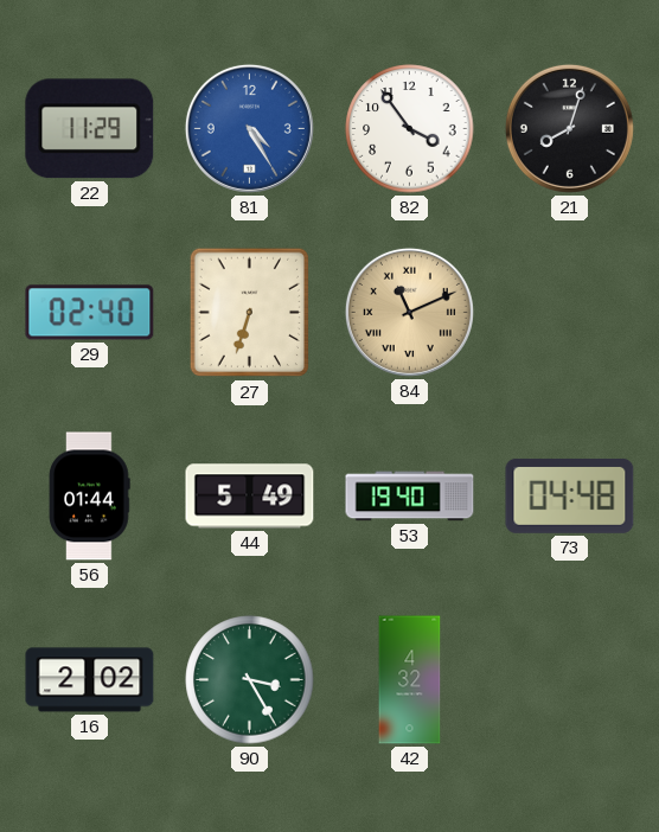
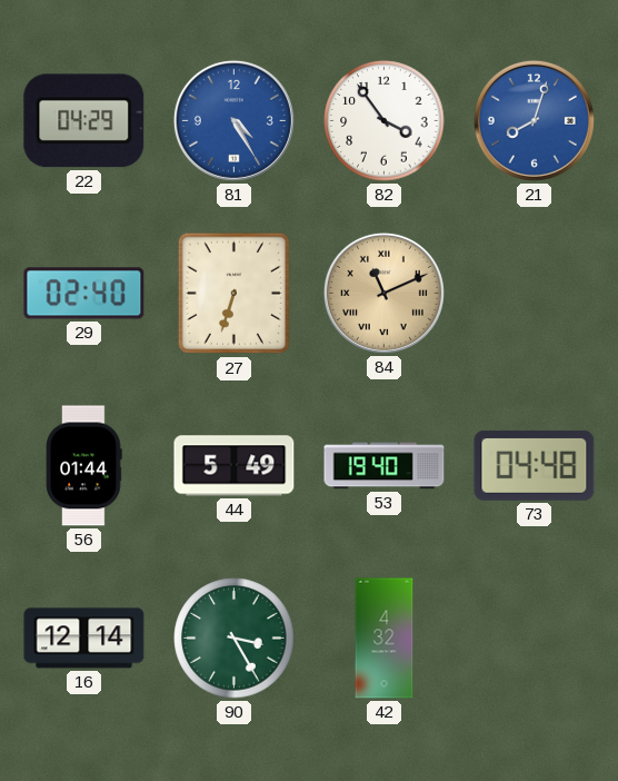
22: 11:29 -> 04:29
21 dial: black -> blue
16: 2:02 -> 12:14
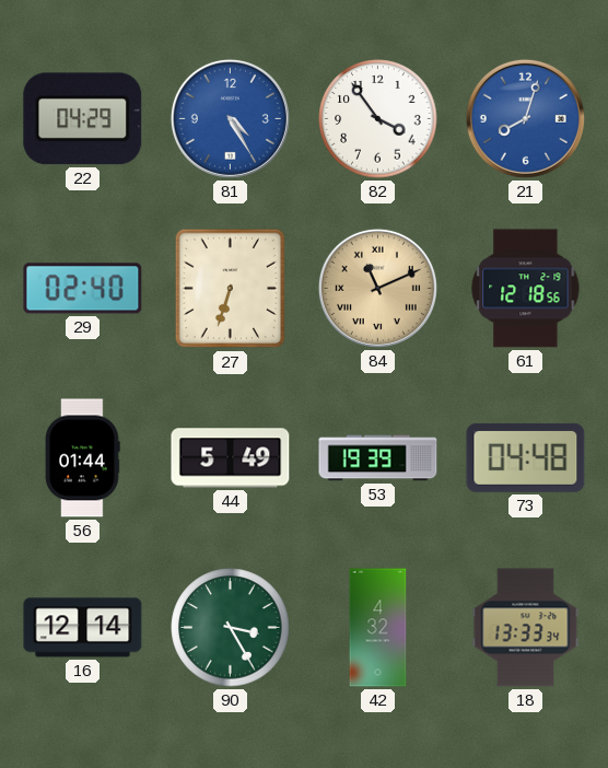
61: none -> 12:18
53: 19:40 -> 19:39
18: none -> 13:33
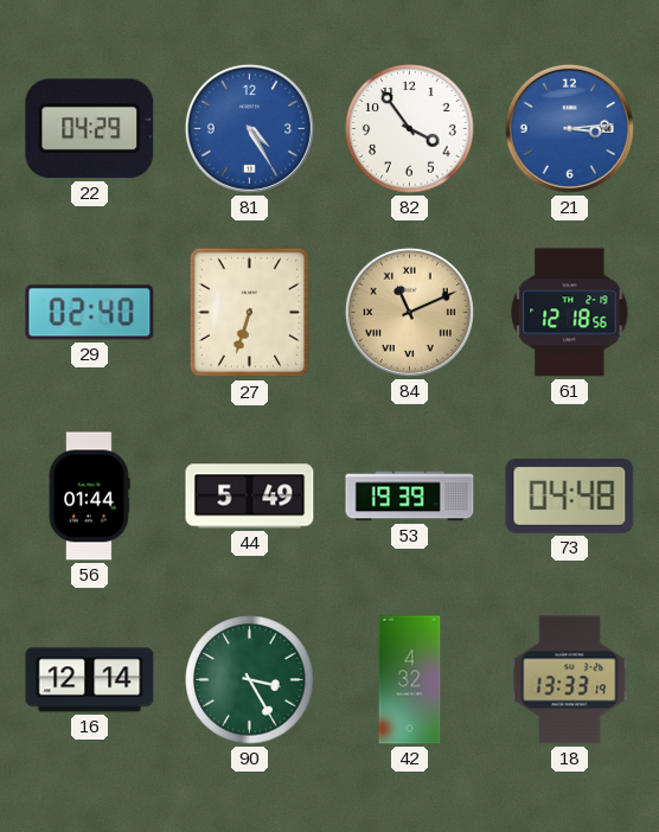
21: 8:03 -> 3:14
18: 13:33:34 -> 13:33:19
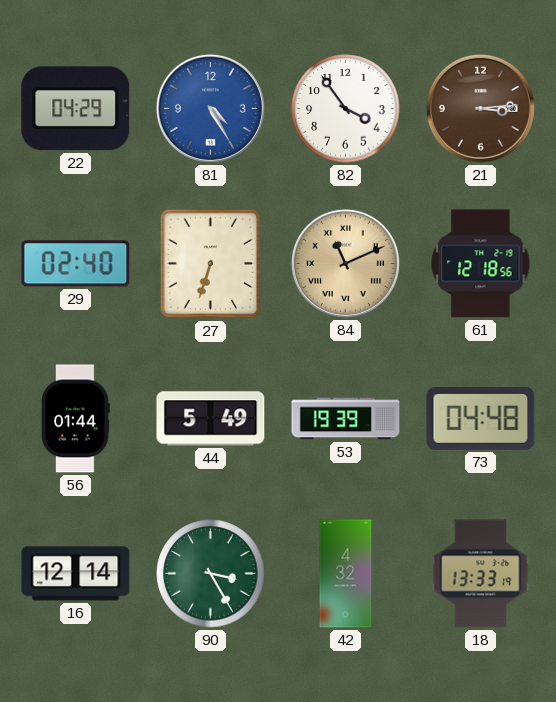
21 dial: blue -> brown
